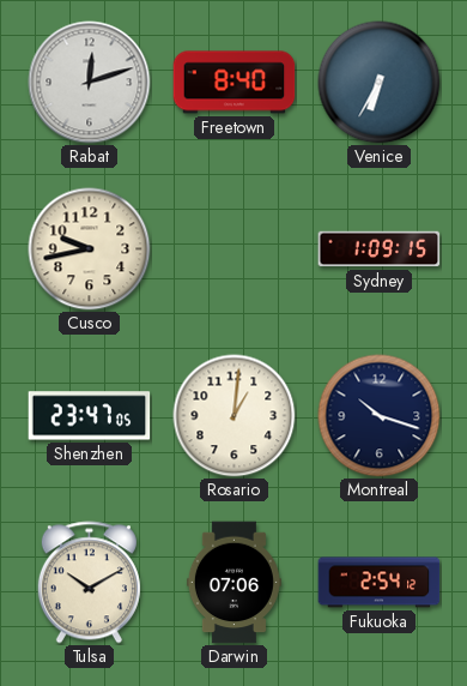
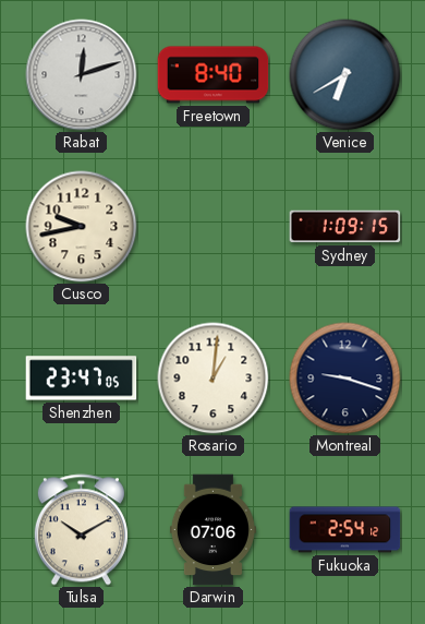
Venice: 6:35 -> 6:40
Montreal: 10:18 -> 9:18
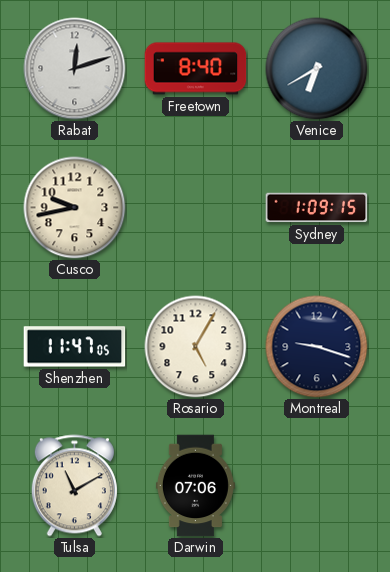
Shenzhen: 23:47 -> 11:47
Rosario: 1:01 -> 5:05
Tulsa: 10:10 -> 11:10
Fukuoka: 2:54 -> none
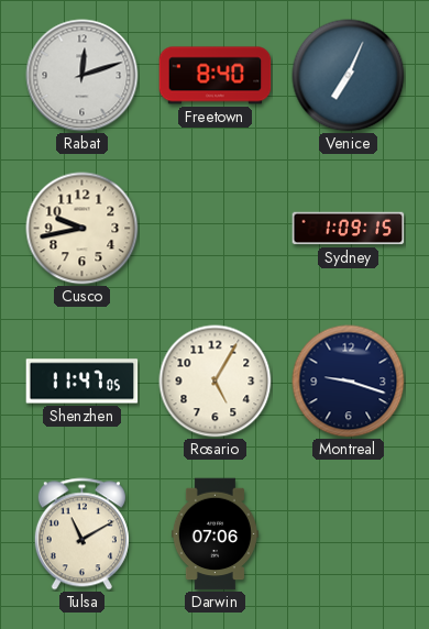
Venice: 6:40 -> 7:04
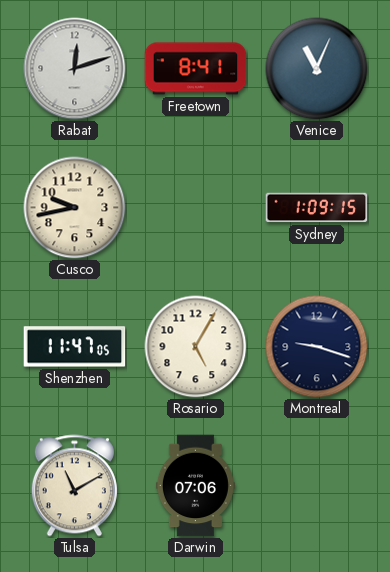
Freetown: 8:40 -> 8:41
Venice: 7:04 -> 11:04
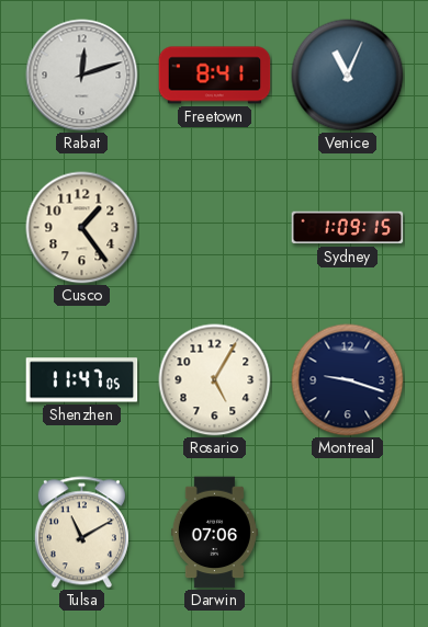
Cusco: 9:43 -> 1:24
